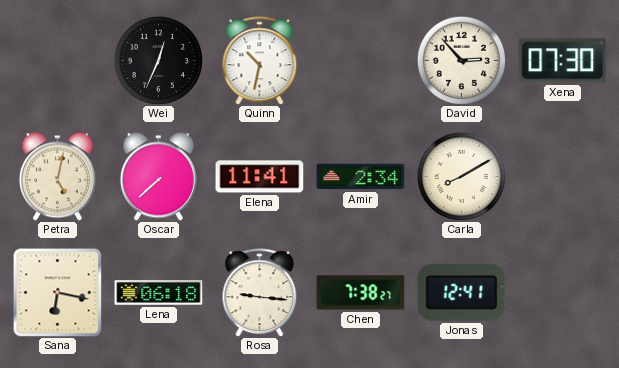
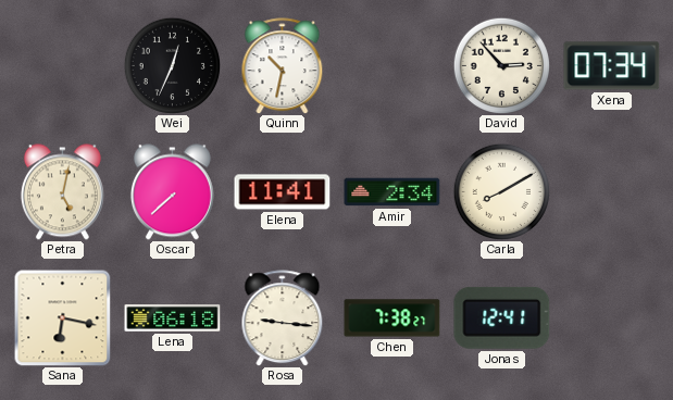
Xena: 07:30 -> 07:34
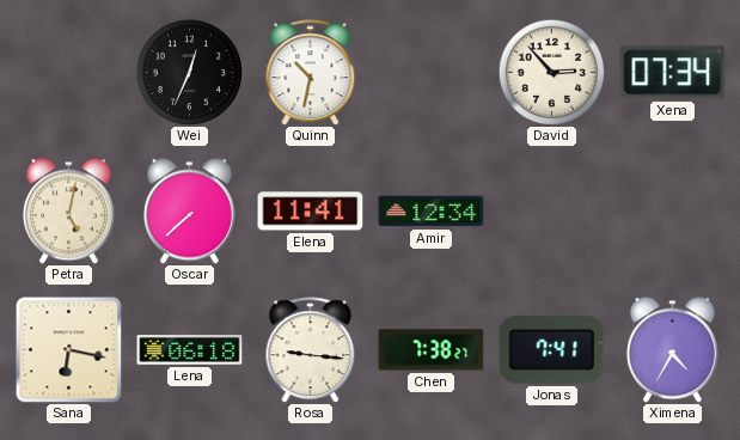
Amir: 2:34 -> 12:34
Carla: 8:10 -> none
Jonas: 12:41 -> 7:41
Ximena: none -> 4:35
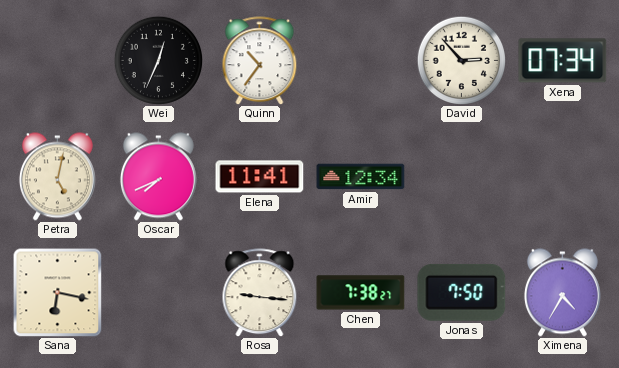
Quinn: 10:32 -> 10:36
Oscar: 7:38 -> 7:41
Lena: 06:18 -> none
Jonas: 7:41 -> 7:50
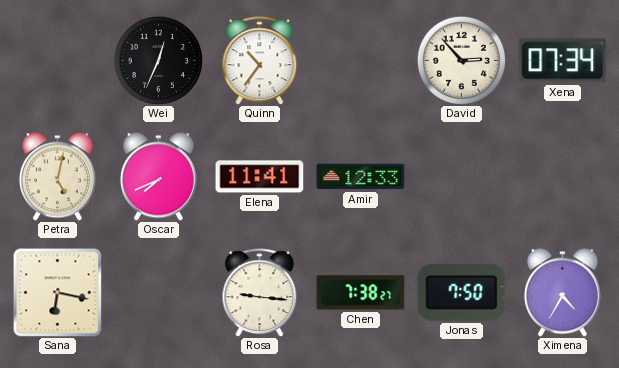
Amir: 12:34 -> 12:33
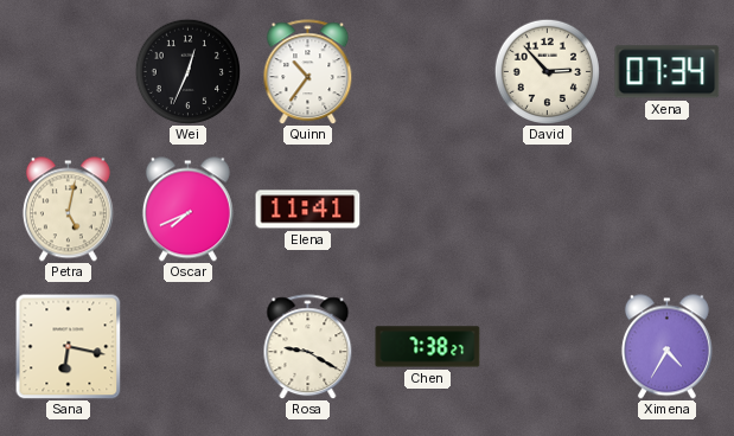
Amir: 12:33 -> none
Rosa: 9:16 -> 9:20
Jonas: 7:50 -> none
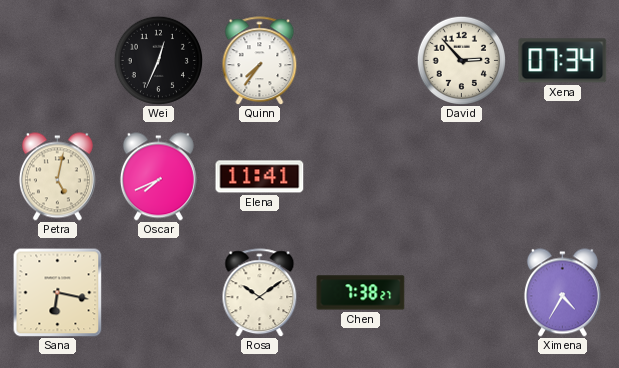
Quinn: 10:36 -> 7:36
Rosa: 9:20 -> 10:09
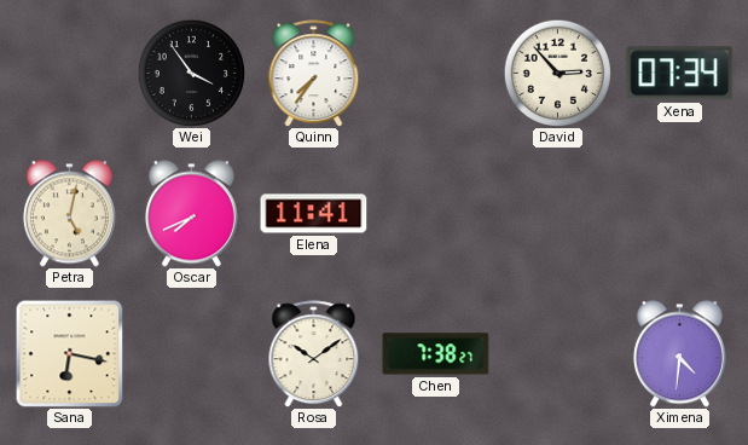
Wei: 12:34 -> 3:54
Ximena: 4:35 -> 4:31
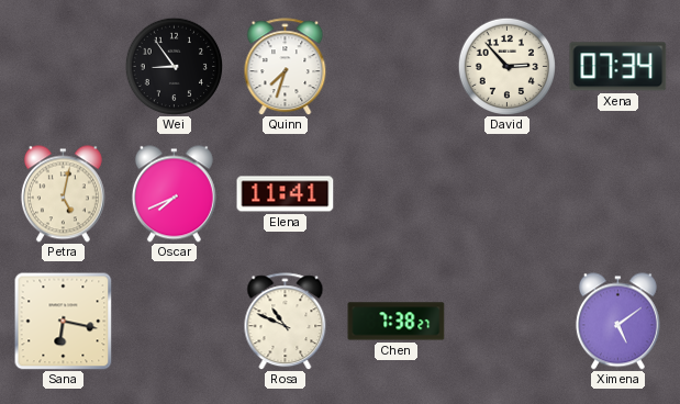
Wei: 3:54 -> 8:54
Quinn: 7:36 -> 7:33
Rosa: 10:09 -> 10:49
Ximena: 4:31 -> 5:09
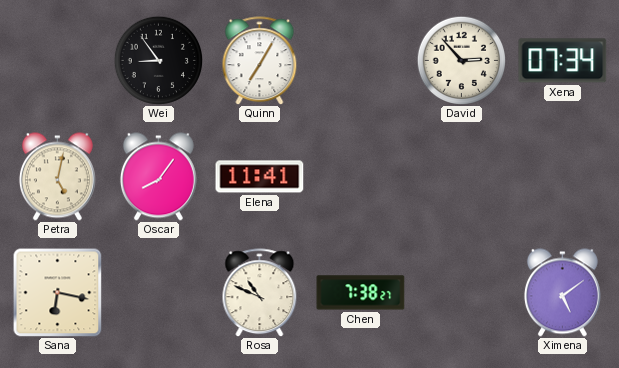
Quinn: 7:33 -> 7:05
Oscar: 7:41 -> 8:06
